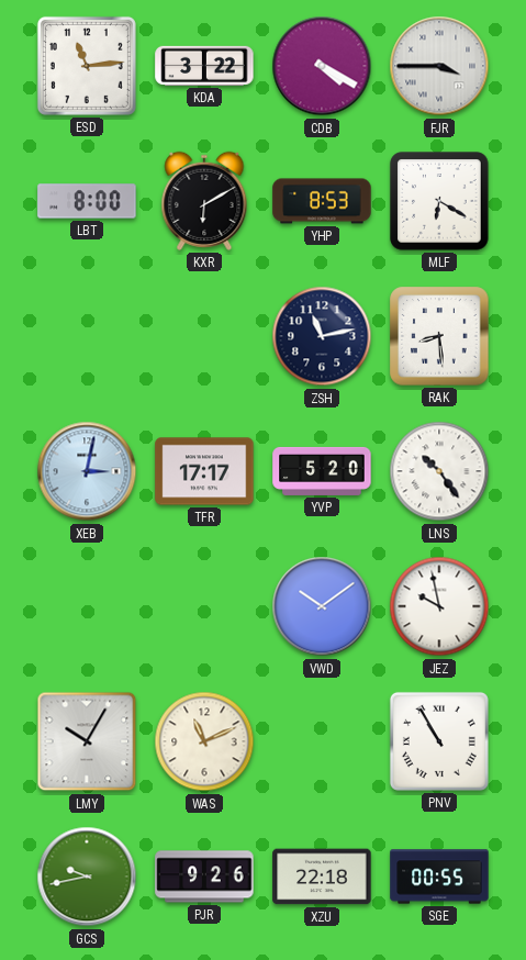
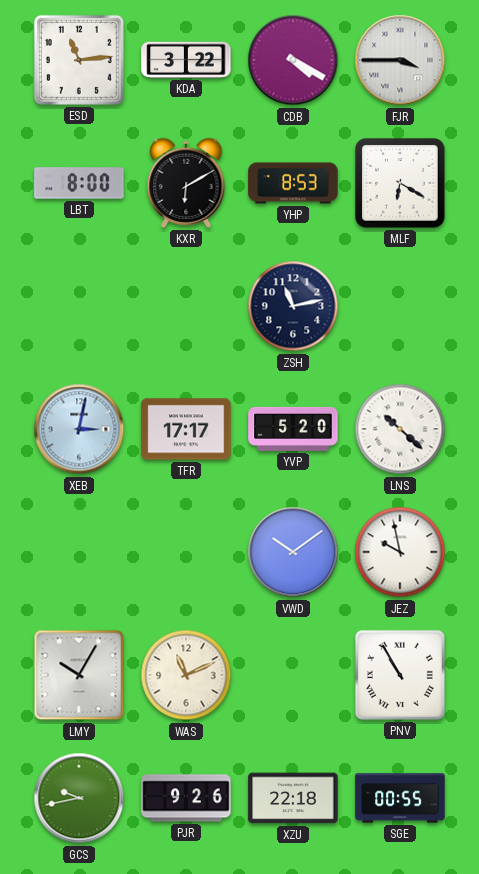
RAK: 8:29 -> none
LNS: 10:24 -> 10:22
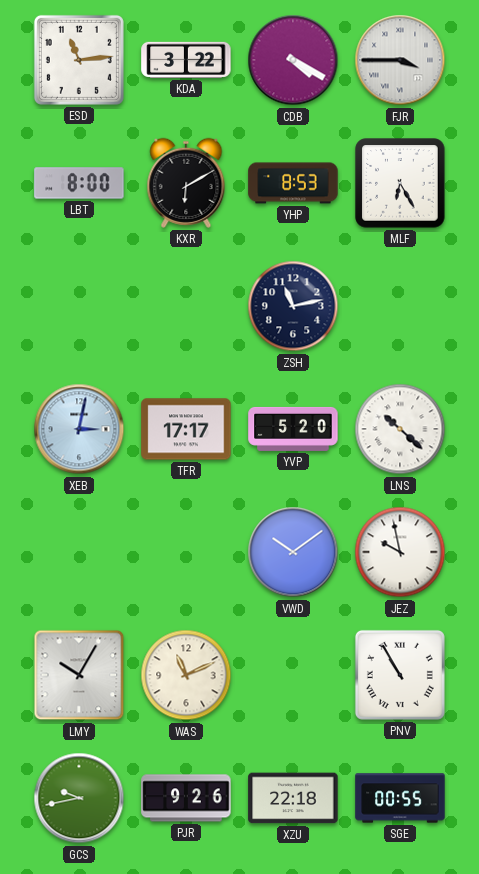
MLF: 6:20 -> 6:25
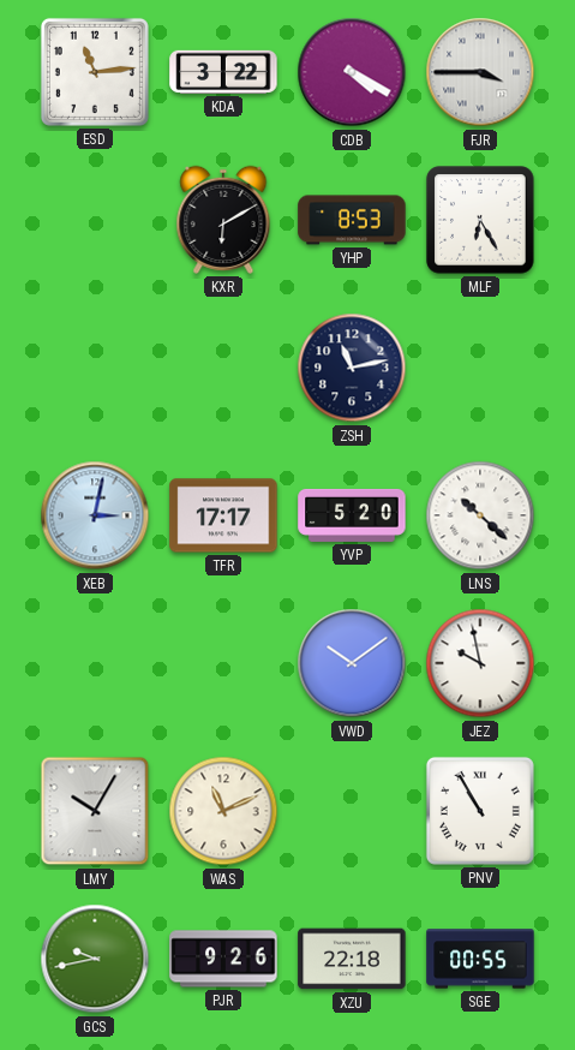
LBT: 8:00 -> none
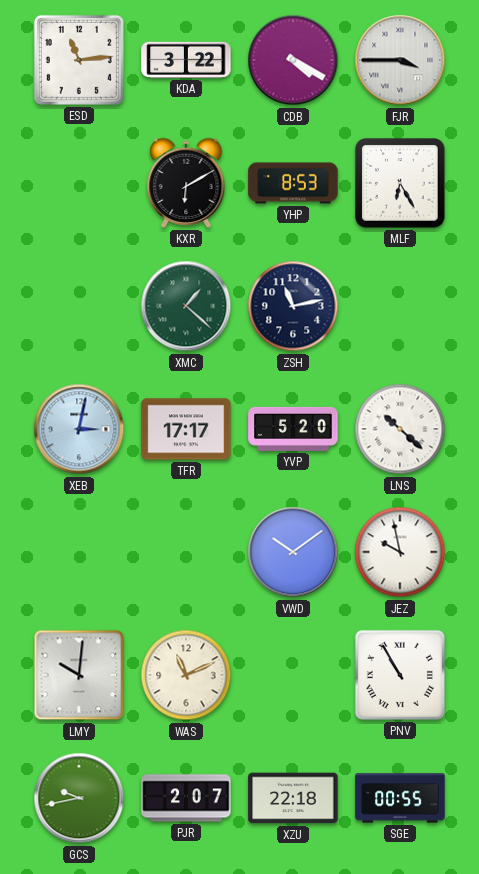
XMC: none -> 1:22
LMY: 10:05 -> 10:01
PJR: 9:26 -> 2:07
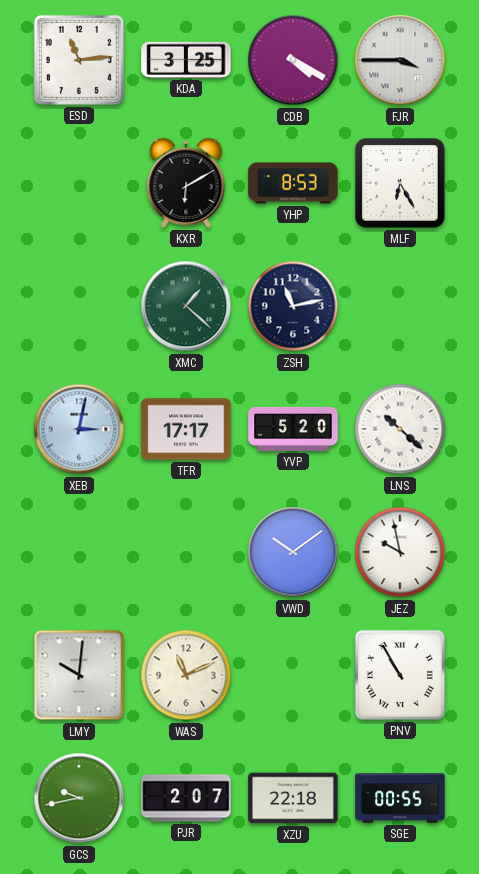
KDA: 3:22 -> 3:25
